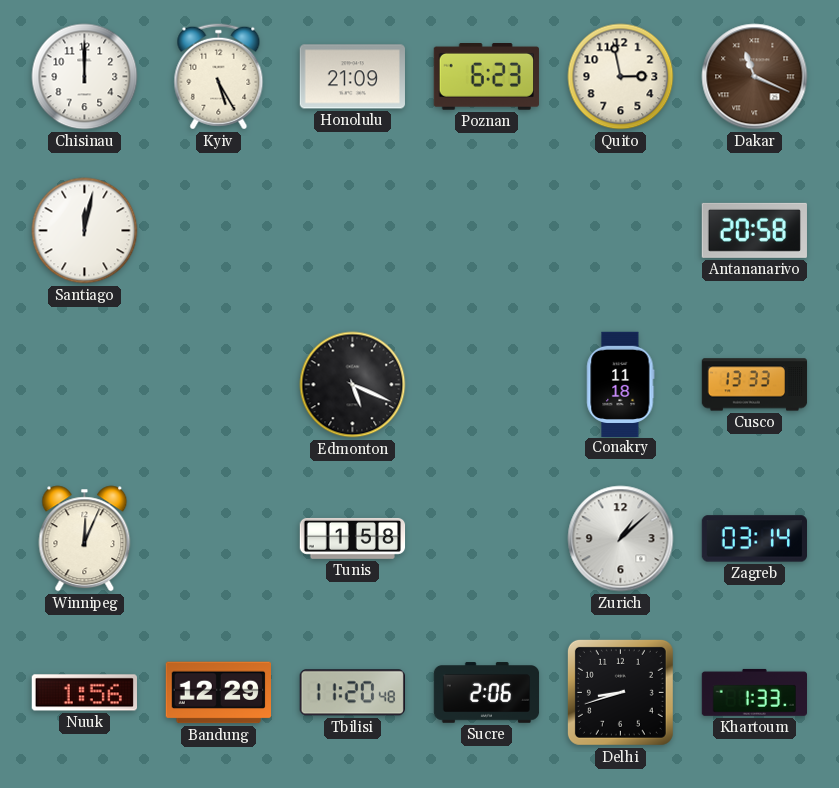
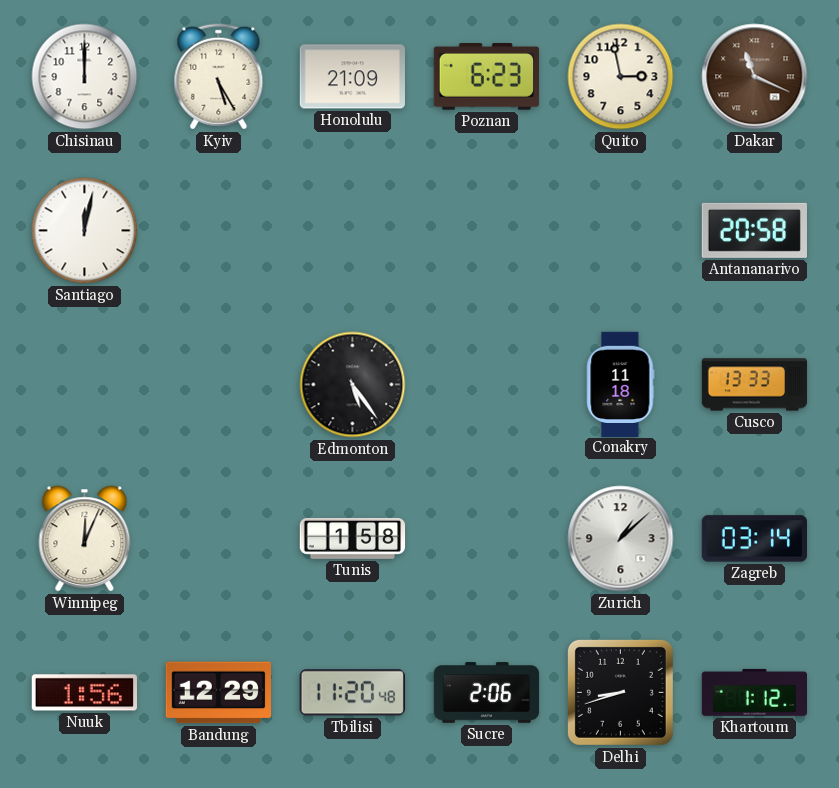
Edmonton: 5:19 -> 5:24
Khartoum: 1:33 -> 1:12
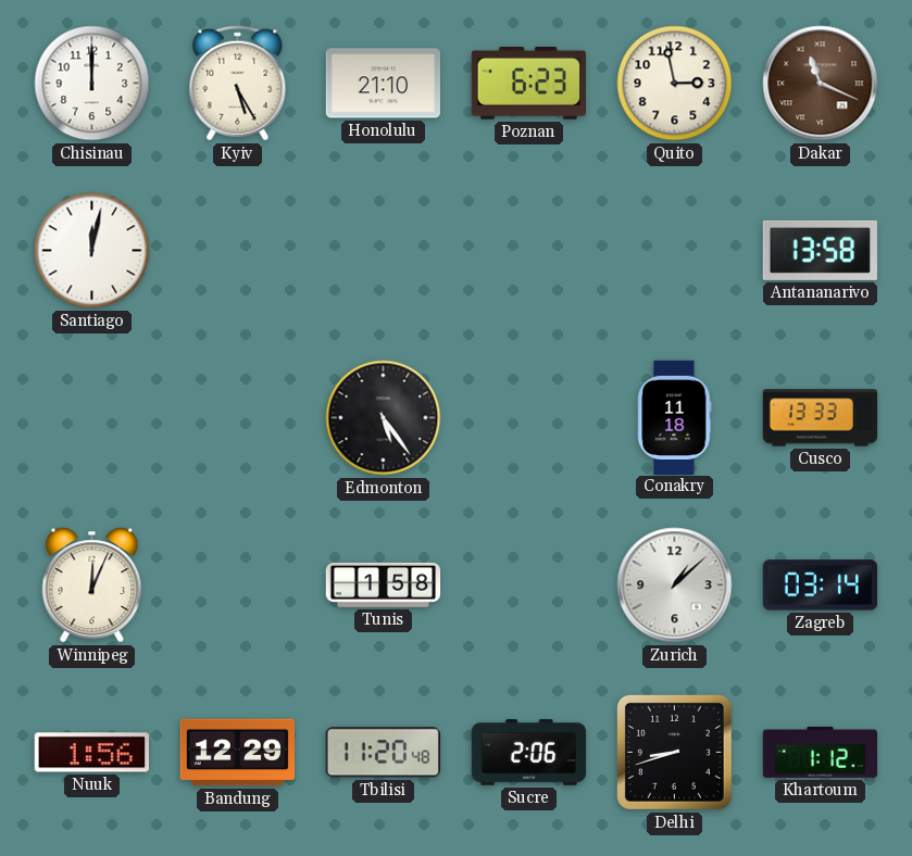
Honolulu: 21:09 -> 21:10
Antananarivo: 20:58 -> 13:58
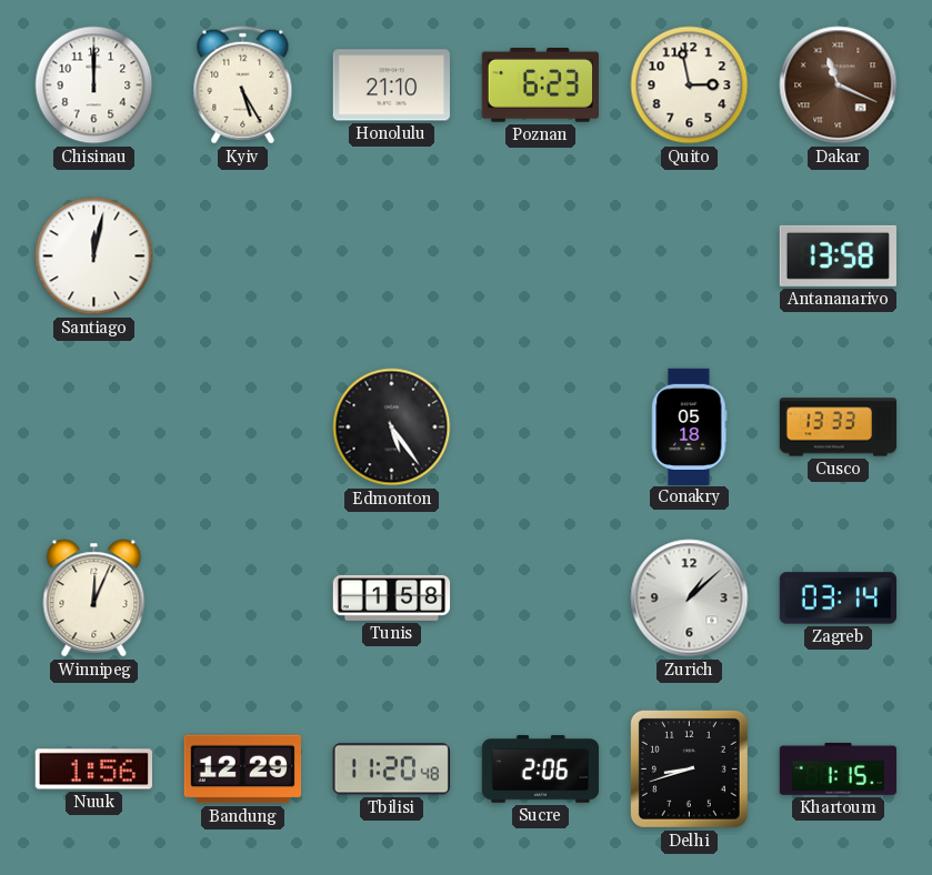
Conakry: 11:18 -> 05:18
Khartoum: 1:12 -> 1:15
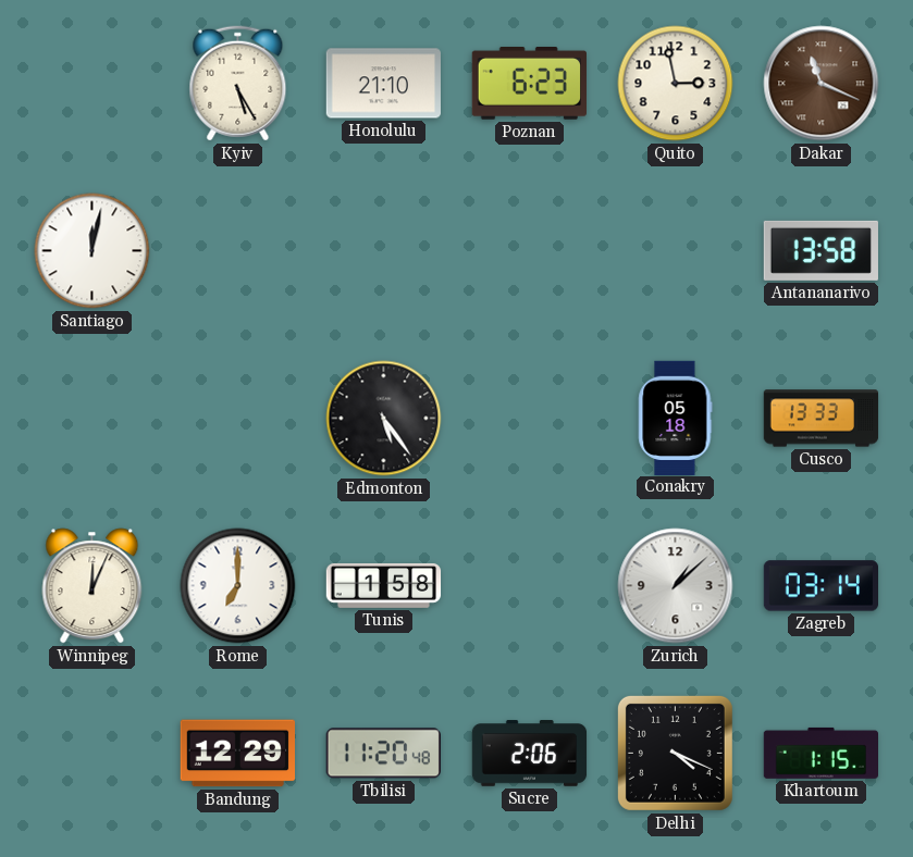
Chisinau: 12:00 -> none
Rome: none -> 7:00
Nuuk: 1:56 -> none
Delhi: 8:42 -> 4:19
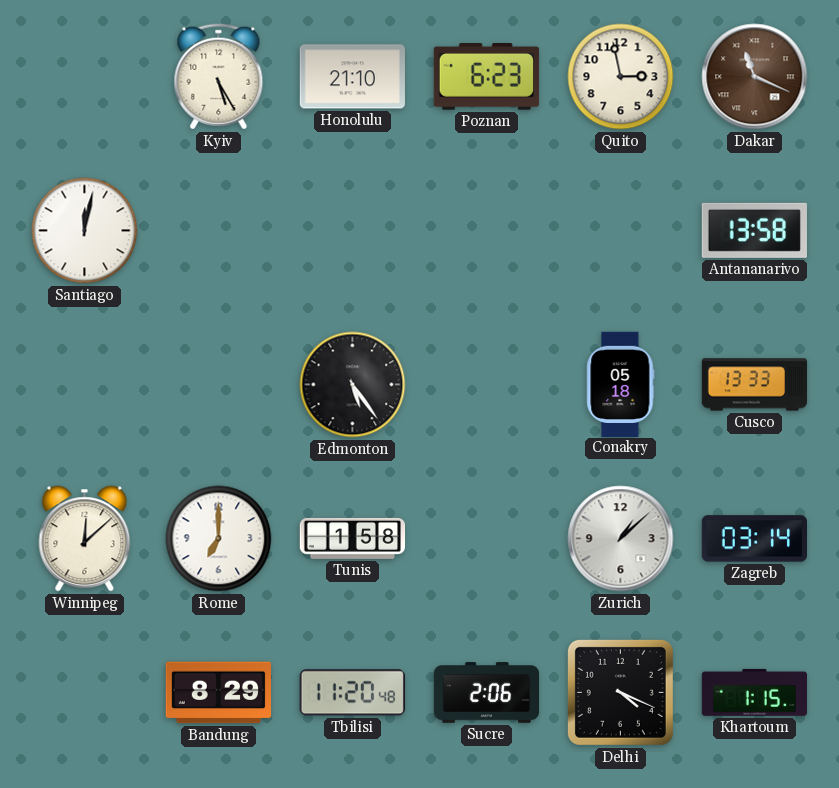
Winnipeg: 12:04 -> 12:08
Bandung: 12:29 -> 8:29
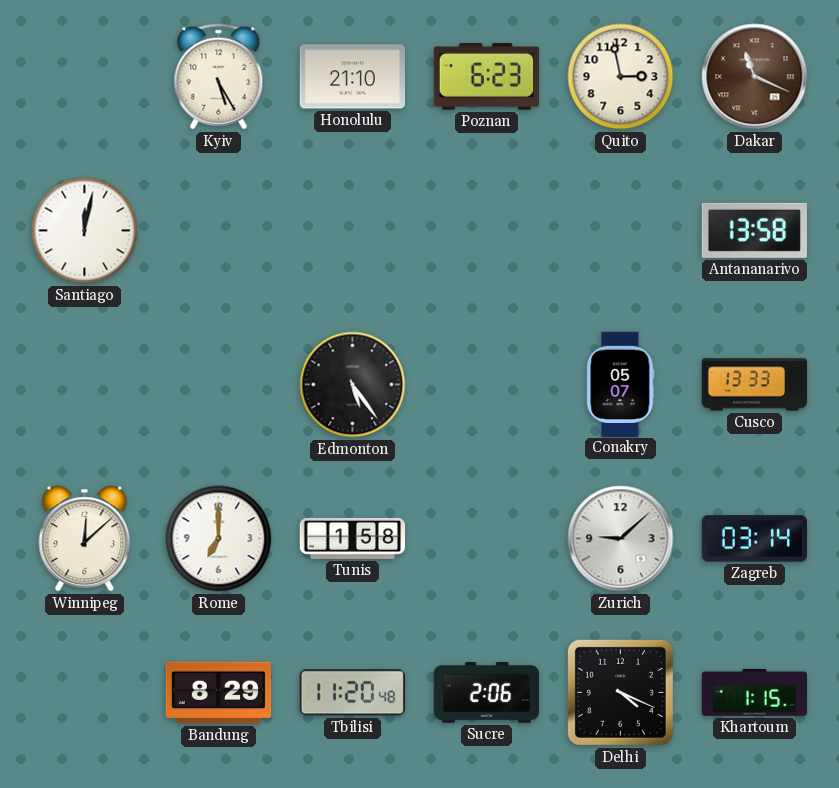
Conakry: 05:18 -> 05:07
Zurich: 1:08 -> 9:08
